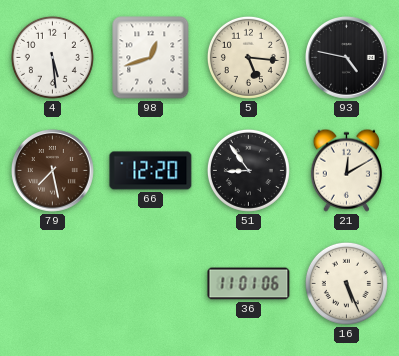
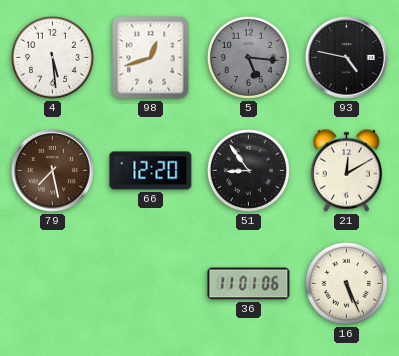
5 dial: cream -> grey
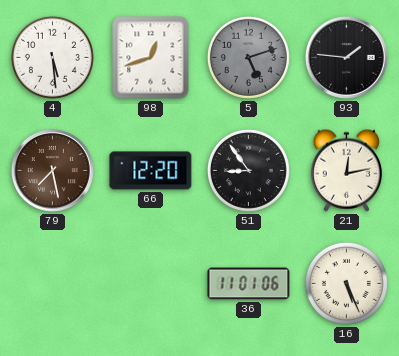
5: 5:16 -> 5:12
93: 4:47 -> 1:46
21: 12:10 -> 12:13
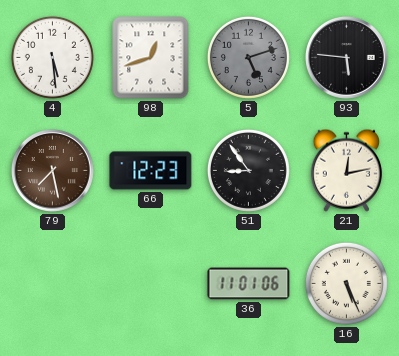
93: 1:46 -> 5:46
66: 12:20 -> 12:23
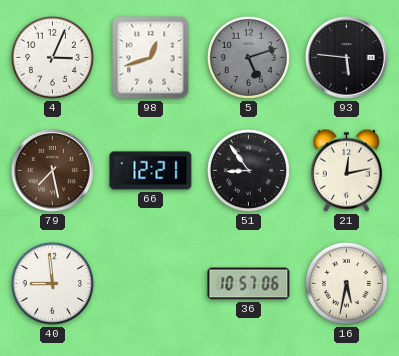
4: 5:29 -> 3:04
66: 12:23 -> 12:21
40: none -> 8:59
36: 11:01 -> 10:57
16: 5:26 -> 5:32
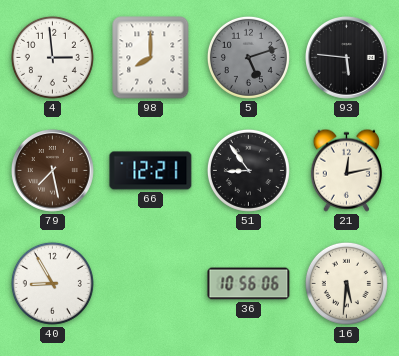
4: 3:04 -> 2:59
98: 12:42 -> 8:00
40: 8:59 -> 8:55
36: 10:57 -> 10:56
16: 5:32 -> 5:31
